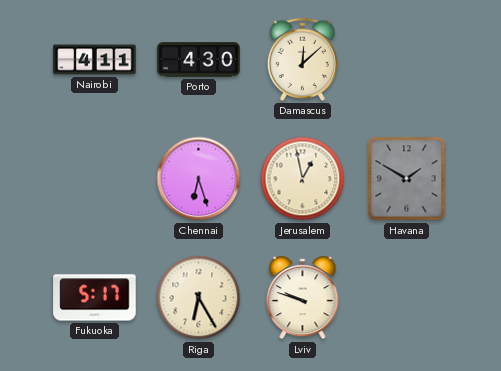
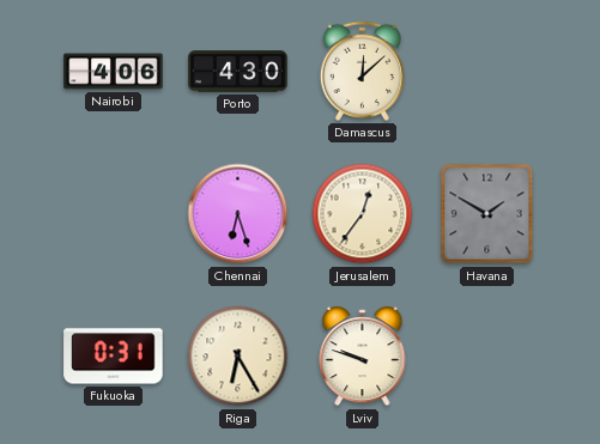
Nairobi: 4:11 -> 4:06
Jerusalem: 12:58 -> 12:36
Fukuoka: 5:17 -> 0:31
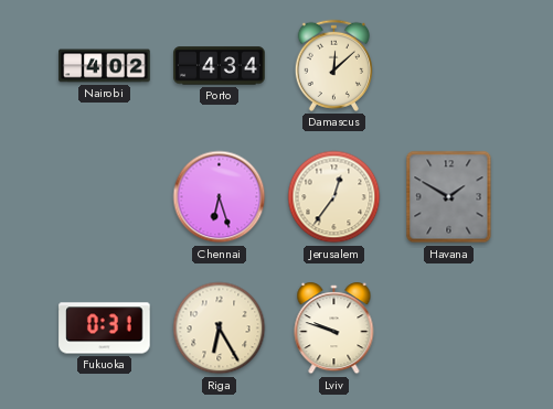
Nairobi: 4:06 -> 4:02
Porto: 4:30 -> 4:34
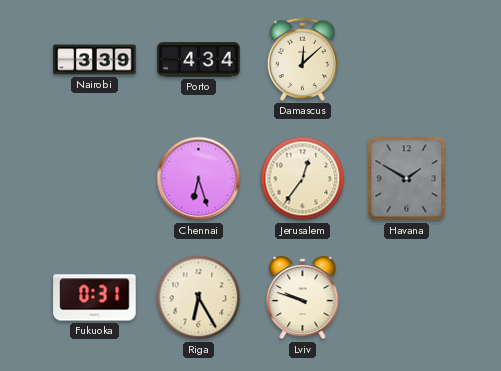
Nairobi: 4:02 -> 3:39
